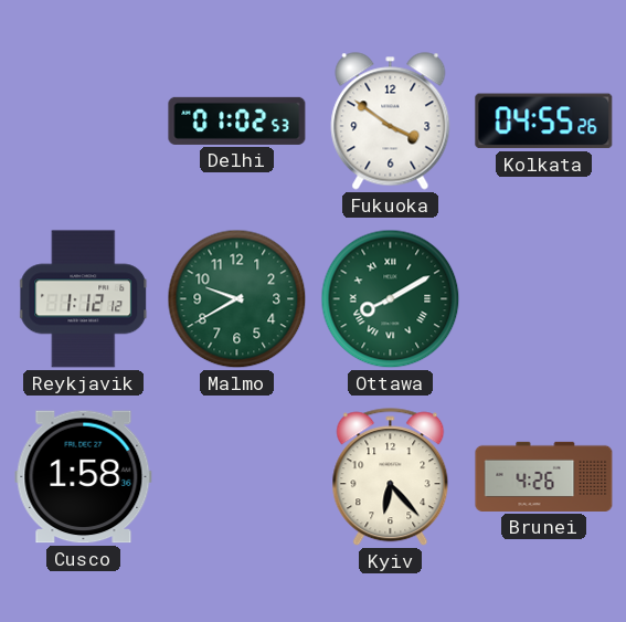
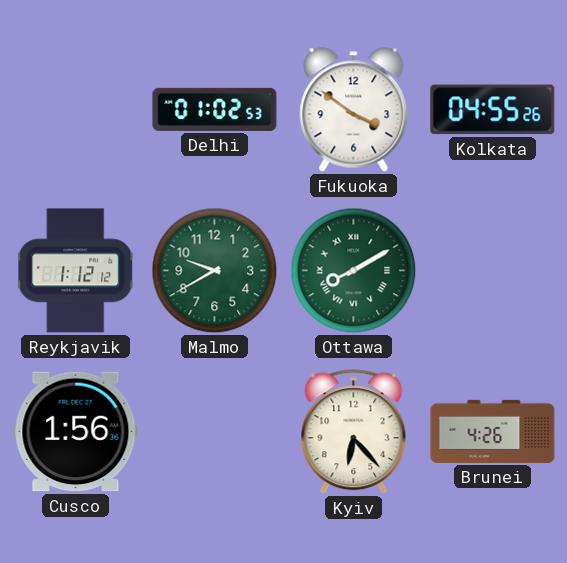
Cusco: 1:58 -> 1:56
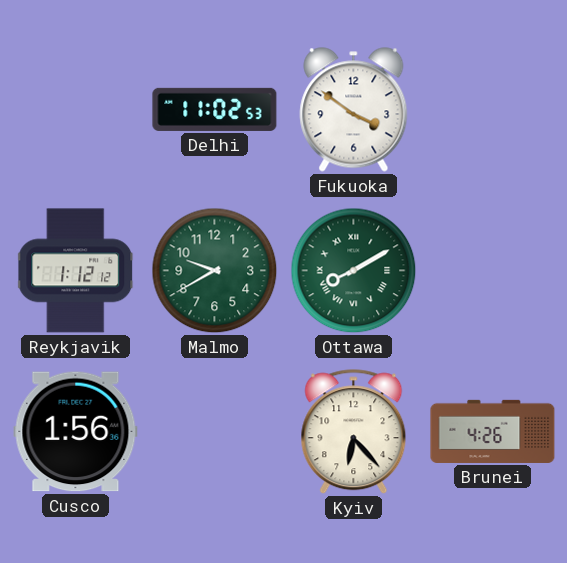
Delhi: 01:02 -> 11:02
Kolkata: 04:55 -> none
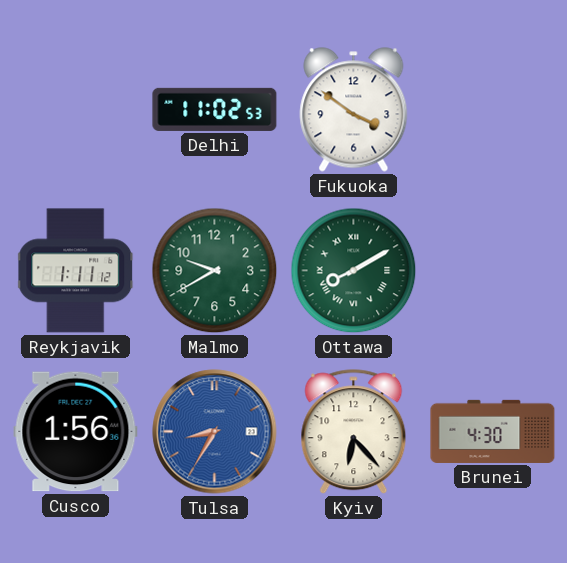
Reykjavik: 1:12 -> 1:11
Tulsa: none -> 8:35
Brunei: 4:26 -> 4:30
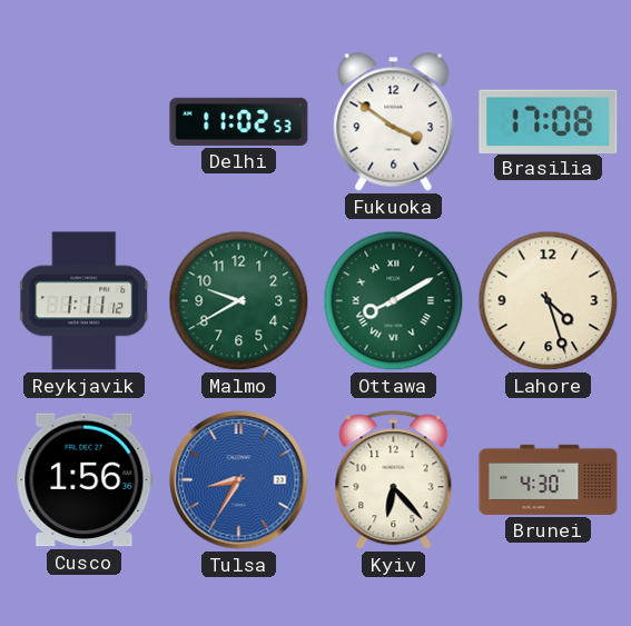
Brasilia: none -> 17:08
Lahore: none -> 4:27
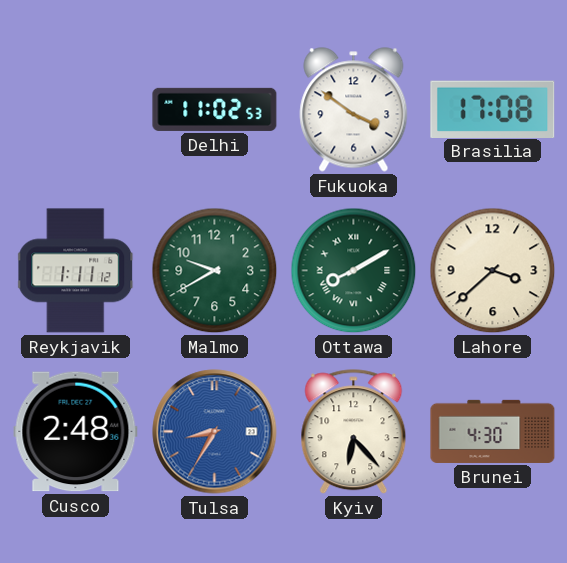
Lahore: 4:27 -> 3:38
Cusco: 1:56 -> 2:48
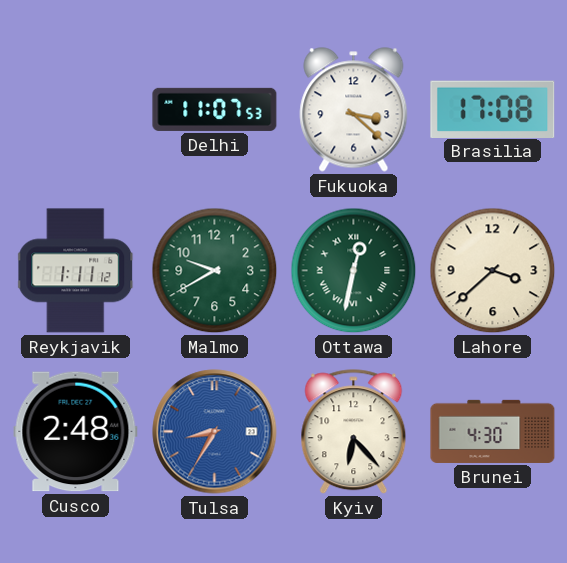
Delhi: 11:02 -> 11:07
Fukuoka: 3:51 -> 3:22
Ottawa: 8:10 -> 12:32
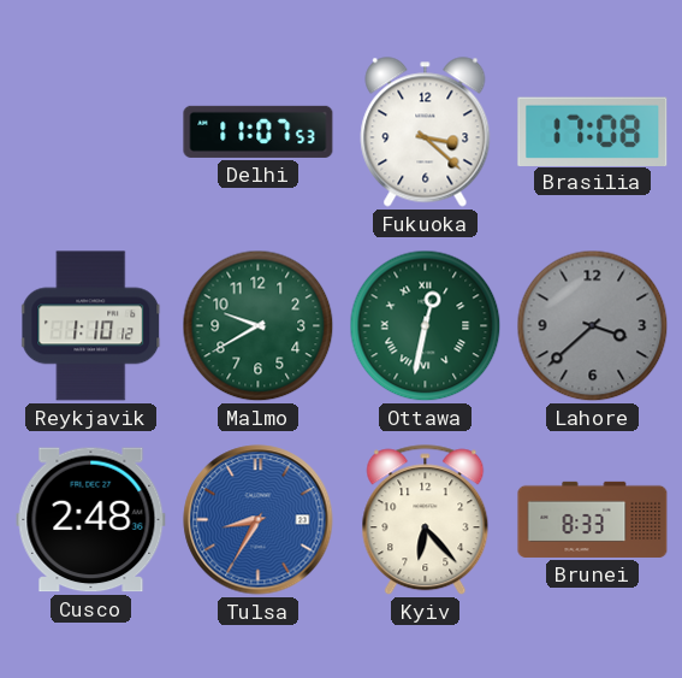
Reykjavik: 1:11 -> 1:10
Lahore dial: cream -> grey
Brunei: 4:30 -> 8:33
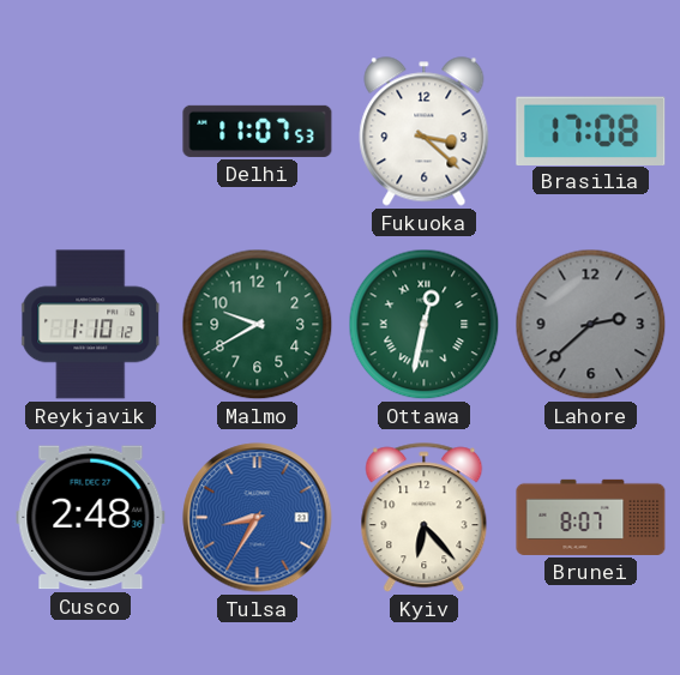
Lahore: 3:38 -> 2:38
Brunei: 8:33 -> 8:07
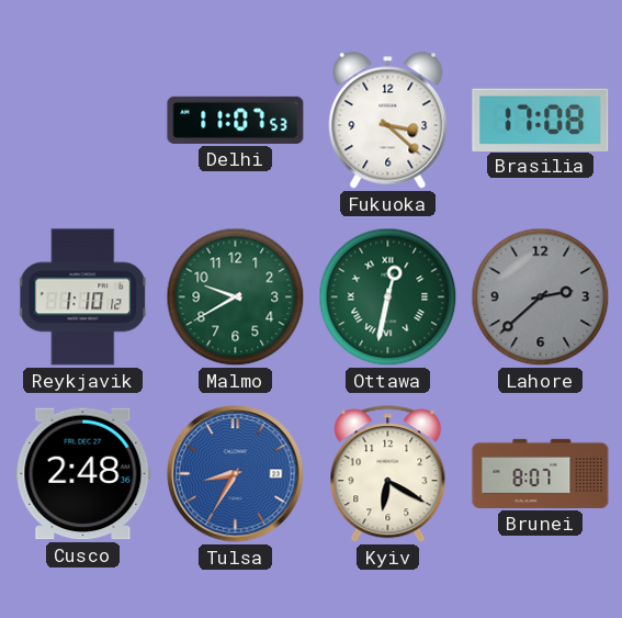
Kyiv: 6:23 -> 6:20
